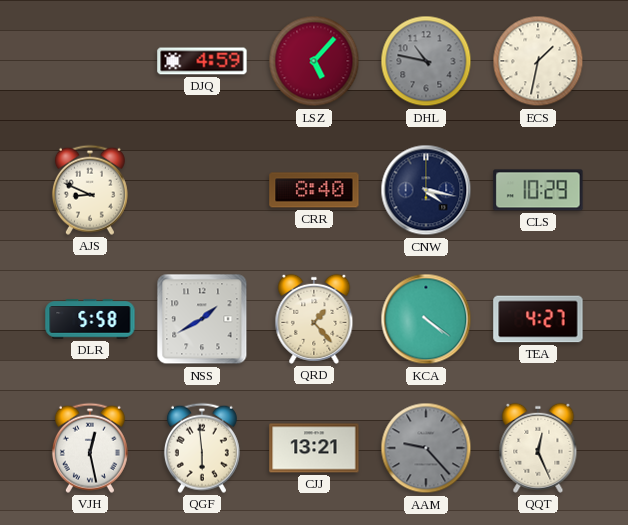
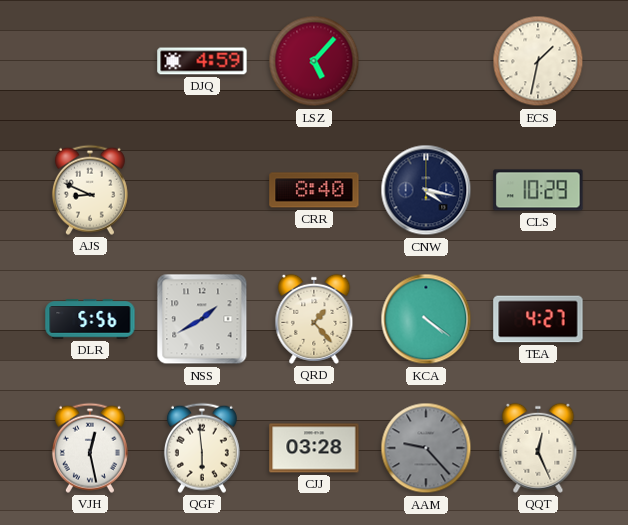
DHL: 10:47 -> none
DLR: 5:58 -> 5:56
CJJ: 13:21 -> 03:28
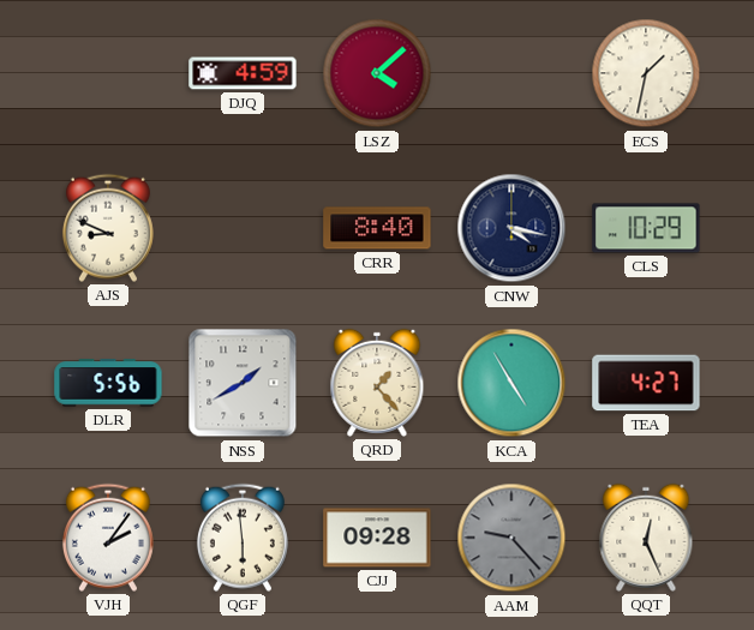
LSZ: 5:07 -> 4:08
KCA: 4:21 -> 4:55
VJH: 12:28 -> 2:06
CJJ: 03:28 -> 09:28
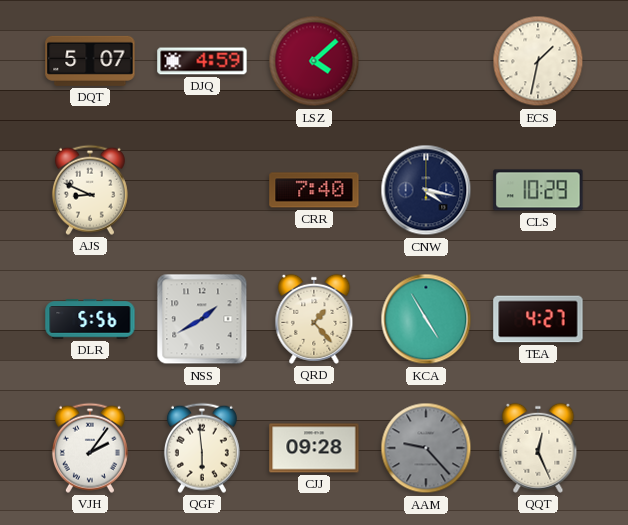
DQT: none -> 5:07
CRR: 8:40 -> 7:40
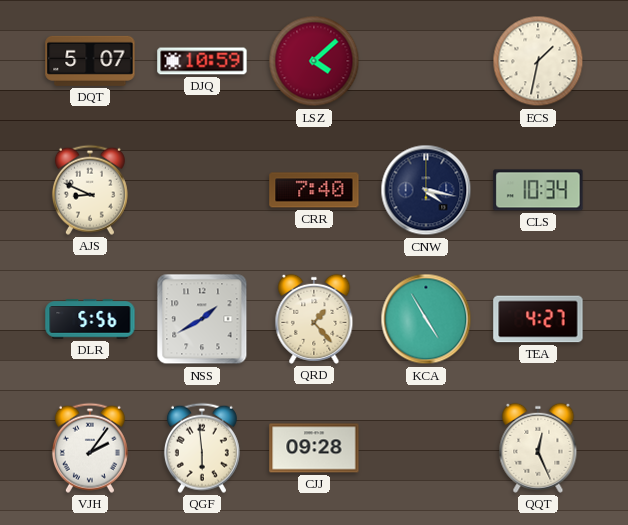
DJQ: 4:59 -> 10:59
CLS: 10:29 -> 10:34
AAM: 9:23 -> none
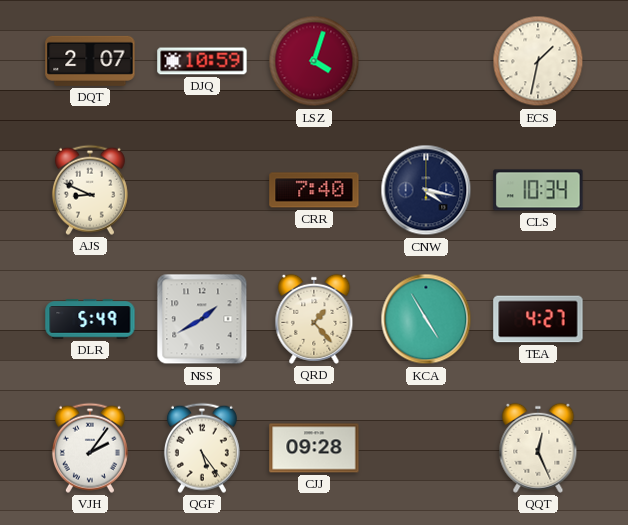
DQT: 5:07 -> 2:07
LSZ: 4:08 -> 4:03
DLR: 5:56 -> 5:49
QGF: 5:59 -> 5:24
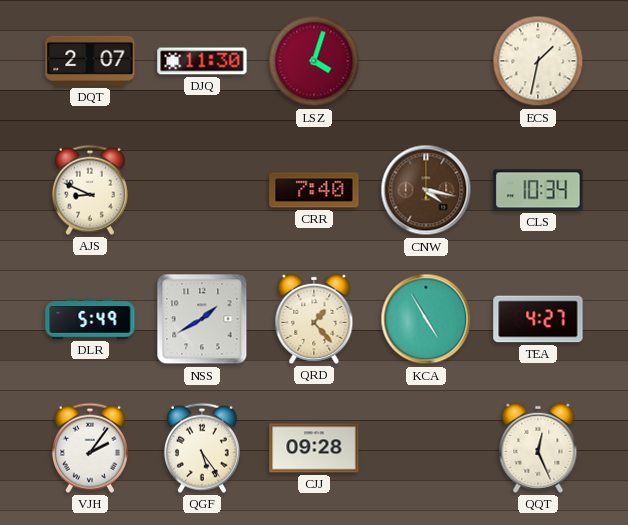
DJQ: 10:59 -> 11:30
CNW dial: navy -> brown
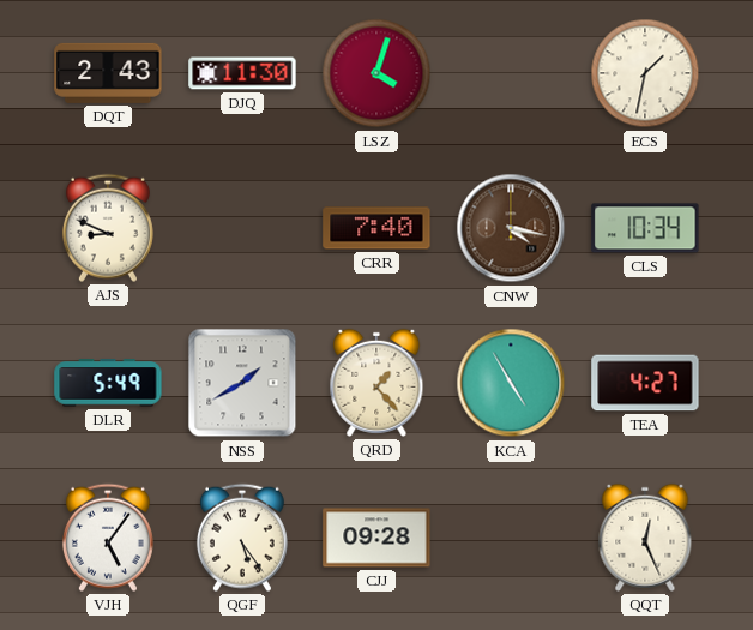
DQT: 2:07 -> 2:43
VJH: 2:06 -> 5:06
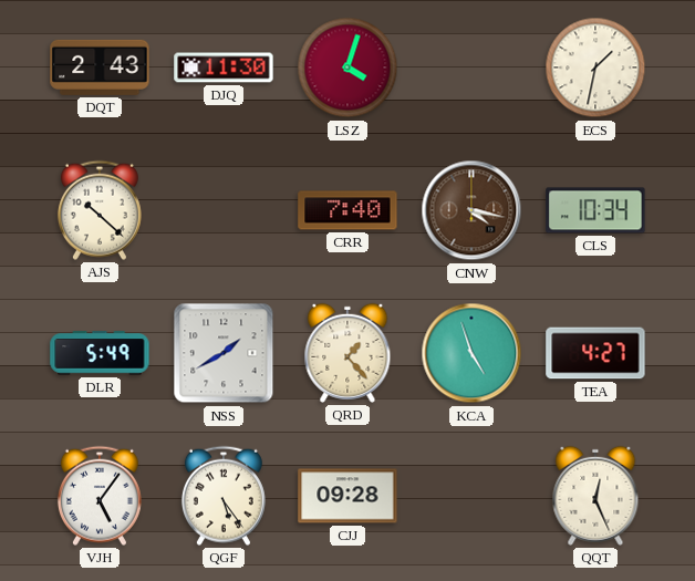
AJS: 8:49 -> 10:22
KCA: 4:55 -> 4:57
